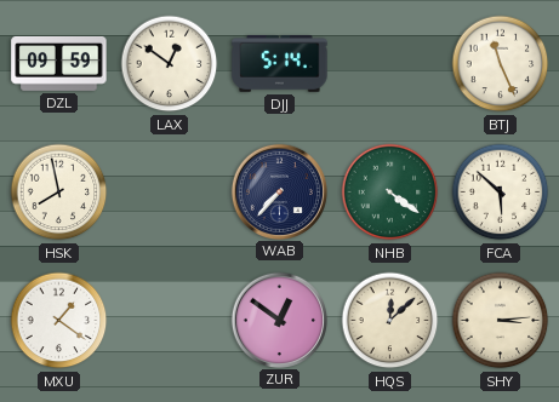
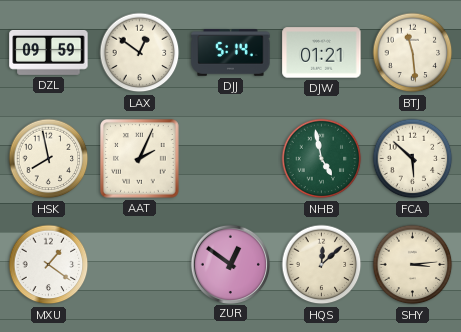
DJW: none -> 01:21
BTJ: 11:26 -> 11:29
AAT: none -> 2:04
WAB: 7:37 -> none
NHB: 4:21 -> 4:58
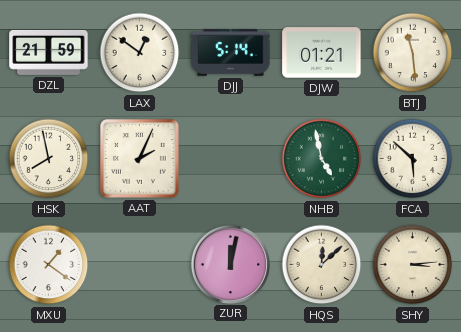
DZL: 09:59 -> 21:59
ZUR: 12:51 -> 12:02
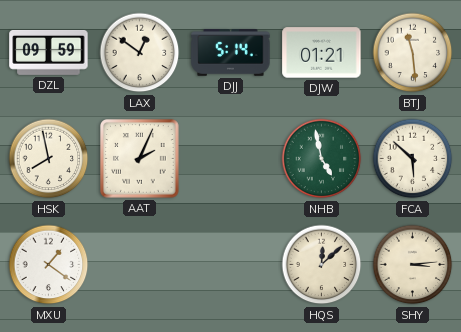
DZL: 21:59 -> 09:59
ZUR: 12:02 -> none
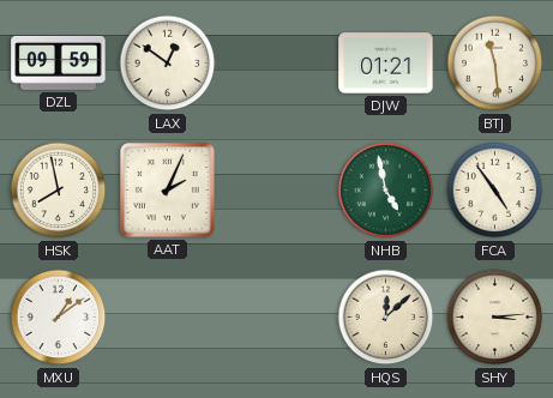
DJJ: 5:14 -> none
FCA: 5:52 -> 4:54
MXU: 1:21 -> 1:09
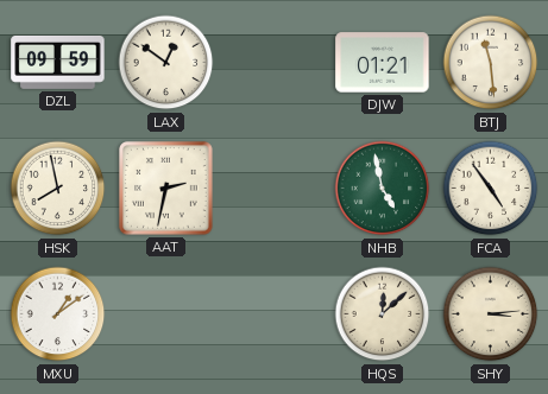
AAT: 2:04 -> 2:32
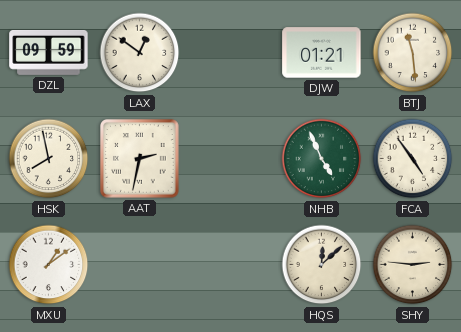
NHB: 4:58 -> 4:56
SHY: 3:14 -> 2:46
